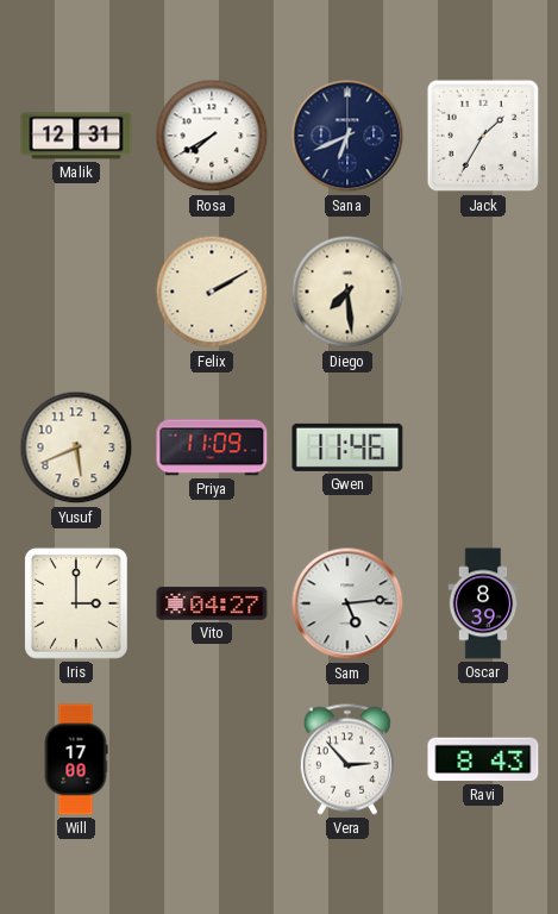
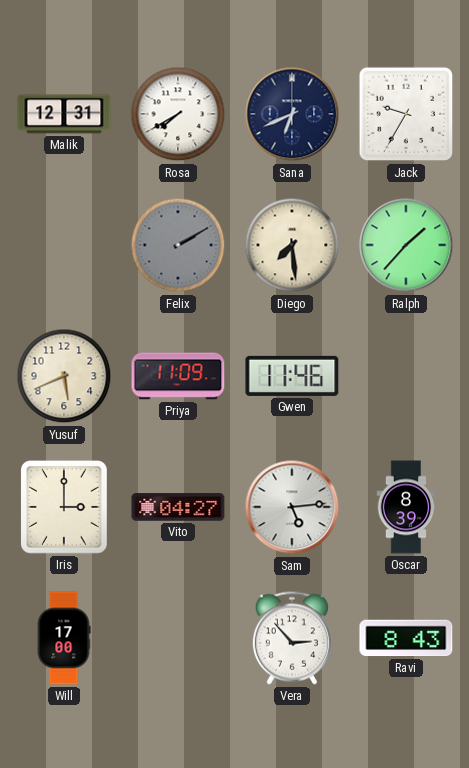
Jack: 1:35 -> 9:35
Felix dial: cream -> grey
Ralph: none -> 1:37
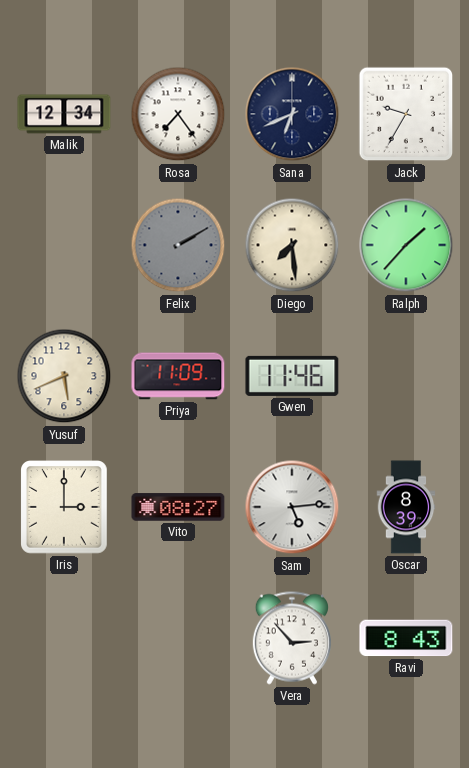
Malik: 12:31 -> 12:34
Rosa: 7:40 -> 7:24
Vito: 04:27 -> 08:27
Will: 17:00 -> none
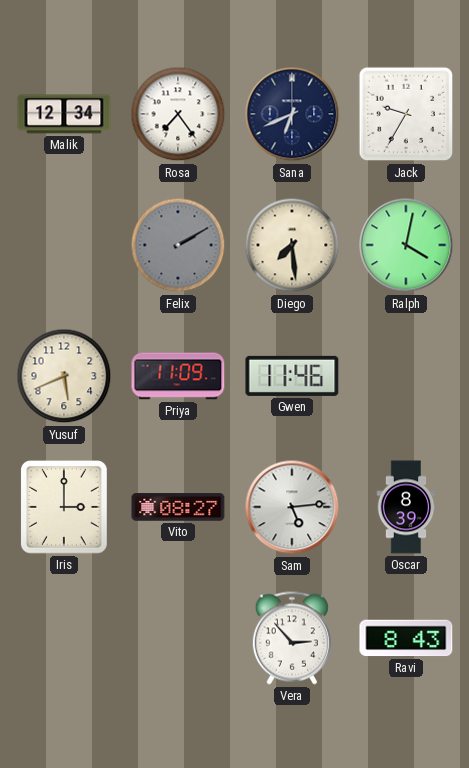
Ralph: 1:37 -> 4:02
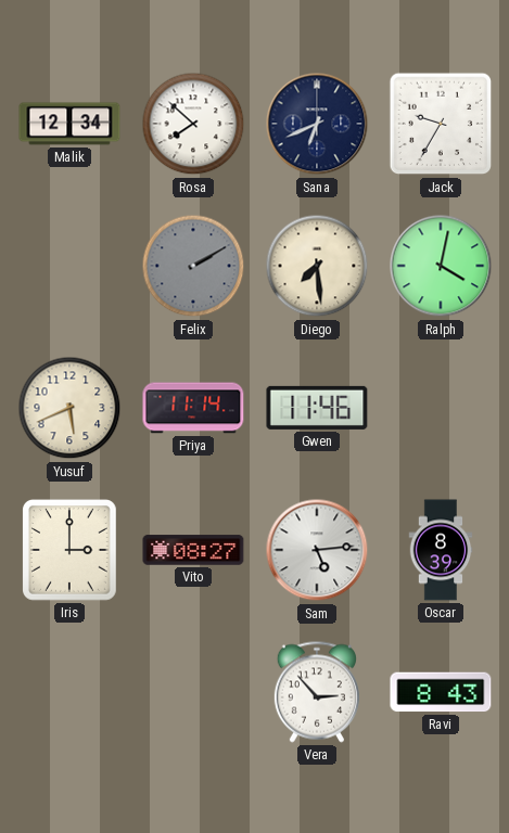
Rosa: 7:24 -> 7:52
Priya: 11:09 -> 11:14
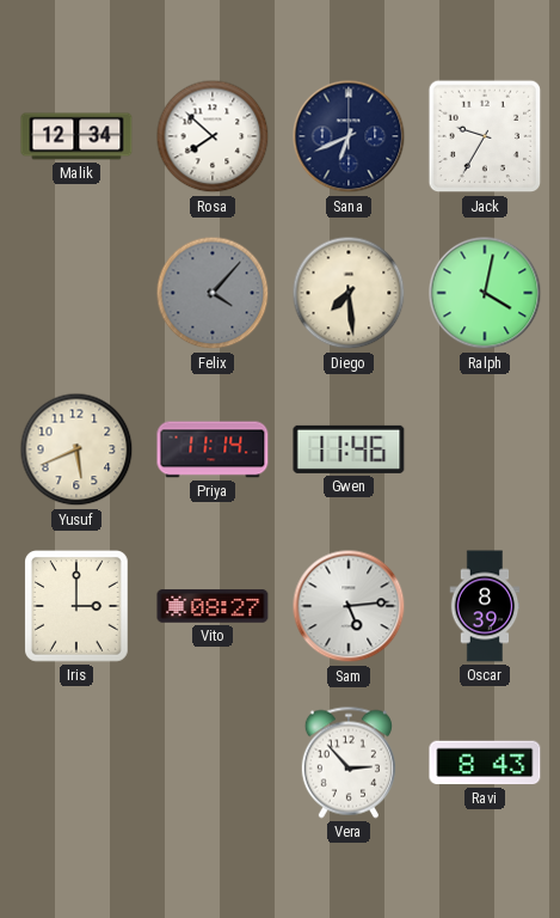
Felix: 2:10 -> 4:07
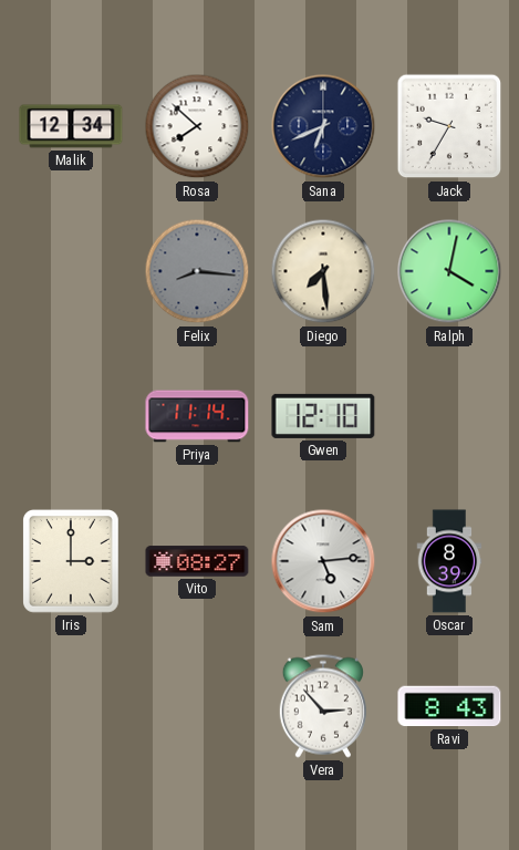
Felix: 4:07 -> 8:16
Yusuf: 5:41 -> none
Gwen: 11:46 -> 12:10
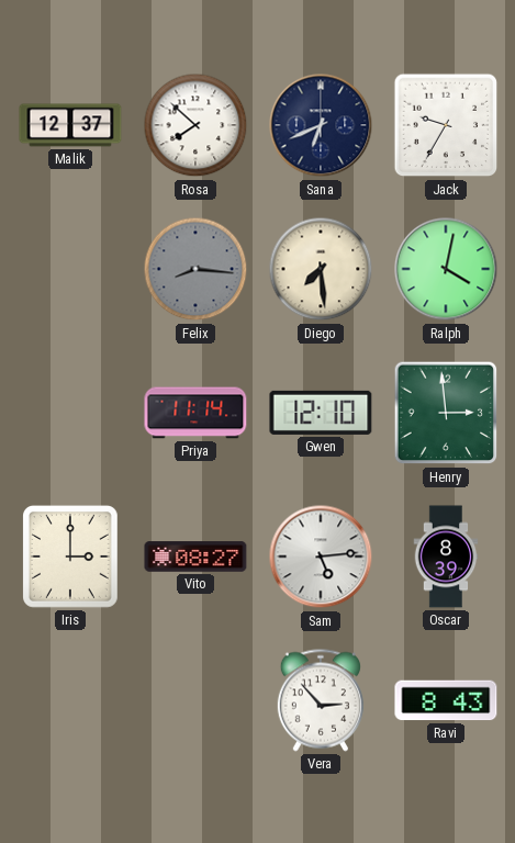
Malik: 12:34 -> 12:37
Henry: none -> 2:59
